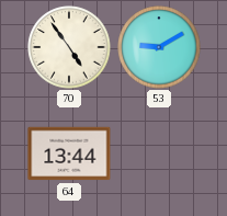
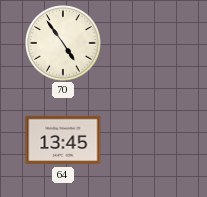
53: 9:10 -> none
64: 13:44 -> 13:45
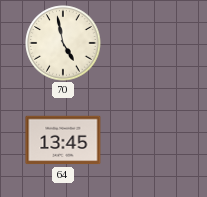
70: 4:54 -> 4:58
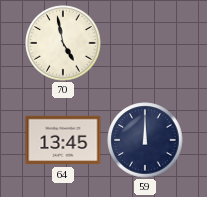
59: none -> 12:00
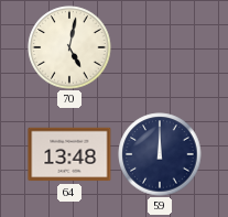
70: 4:58 -> 5:02
64: 13:45 -> 13:48
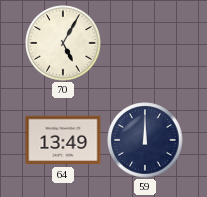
70: 5:02 -> 5:05
64: 13:48 -> 13:49
